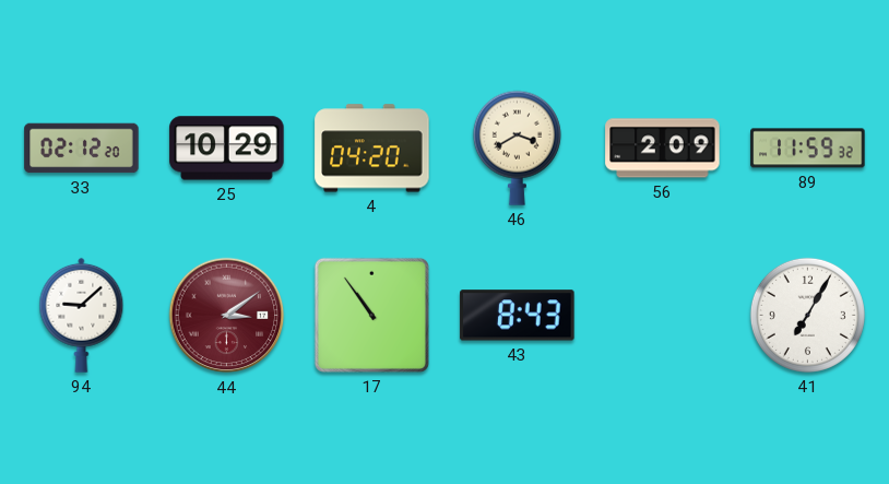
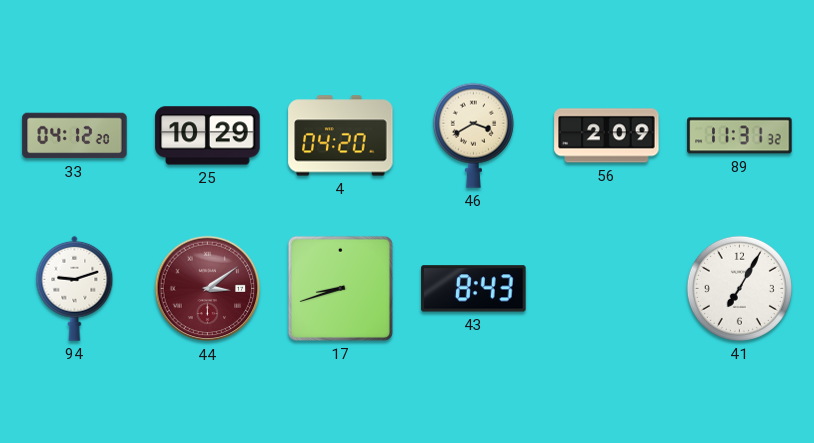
33: 02:12 -> 04:12
89: 11:59 -> 11:31
94: 9:08 -> 9:12
17: 10:54 -> 8:42
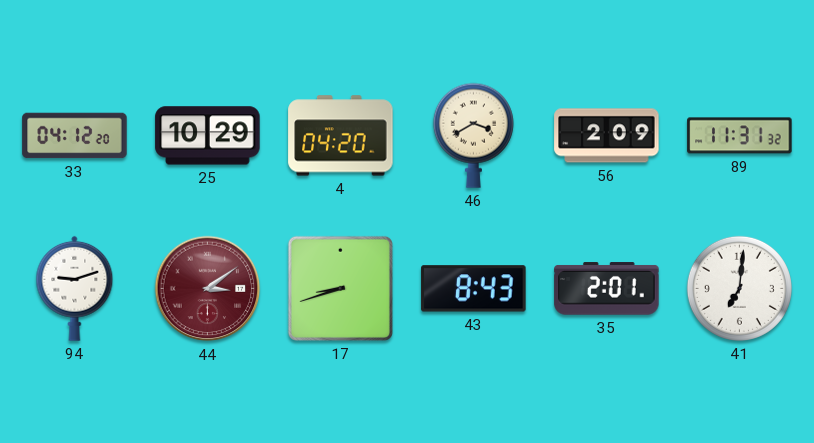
35: none -> 2:01
41: 7:05 -> 7:01
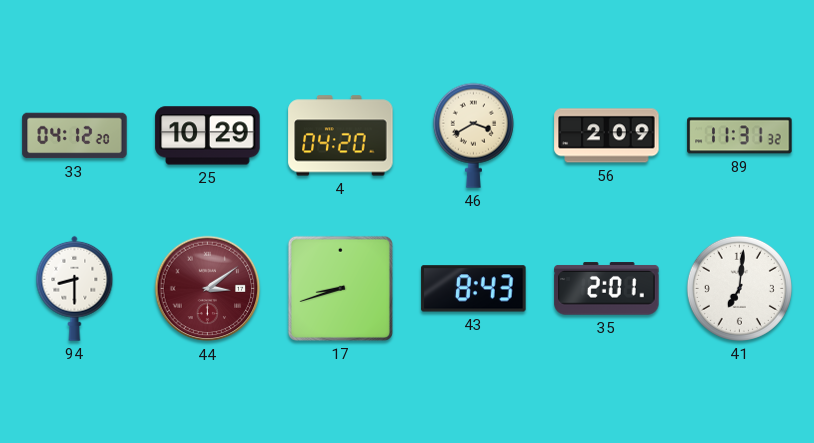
94: 9:12 -> 8:30
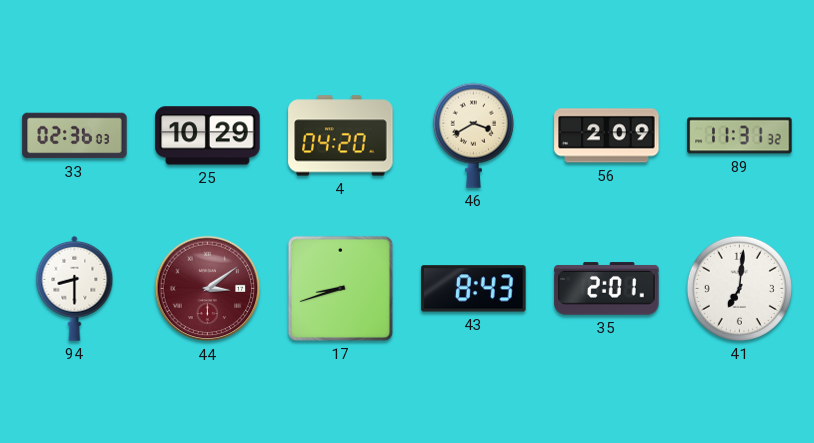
33: 04:12 -> 02:36
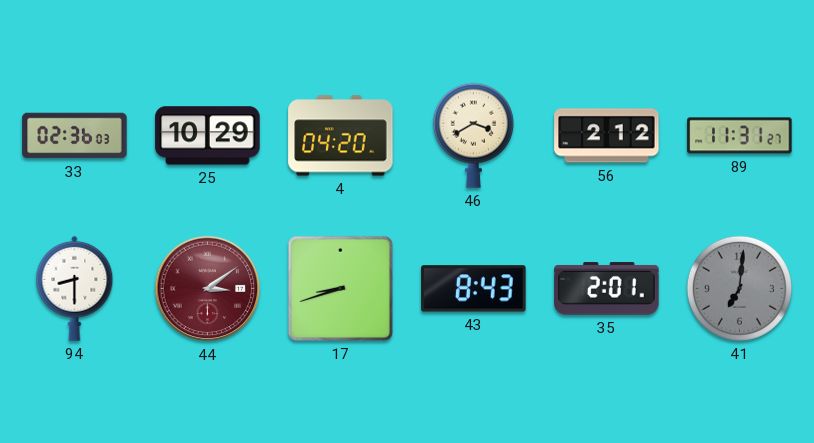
56: 2:09 -> 2:12
89: 11:31:32 -> 11:31:27
41 dial: white -> grey
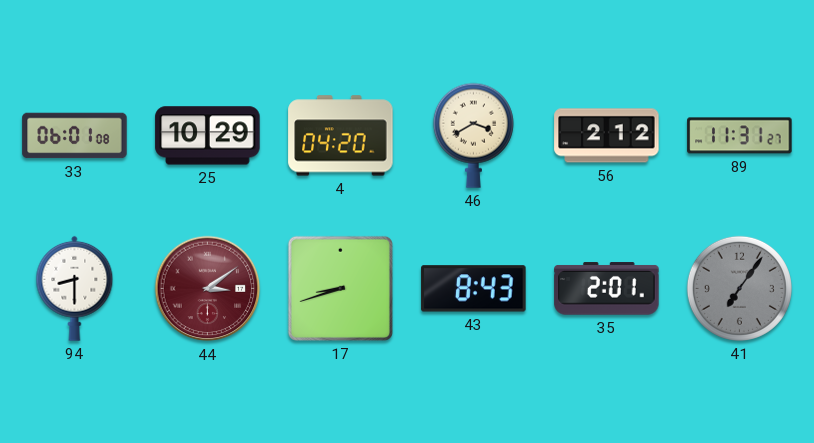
33: 02:36 -> 06:01
41: 7:01 -> 7:06
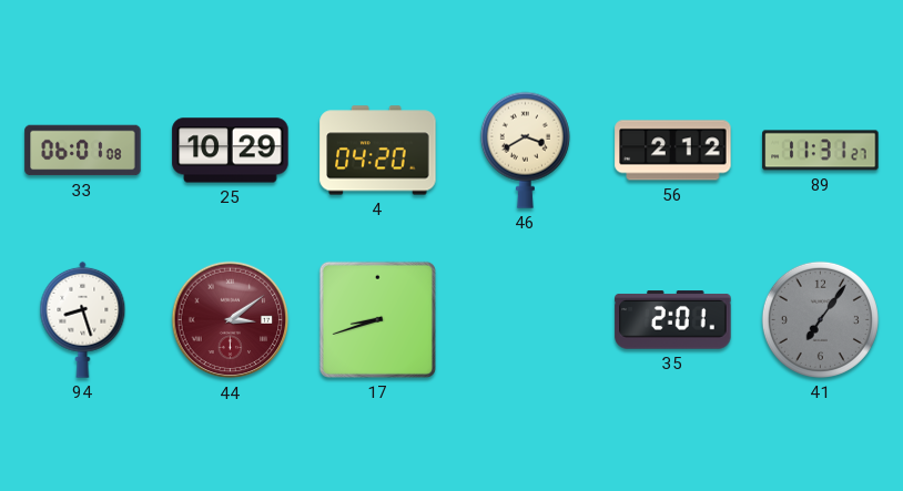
94: 8:30 -> 8:27
43: 8:43 -> none
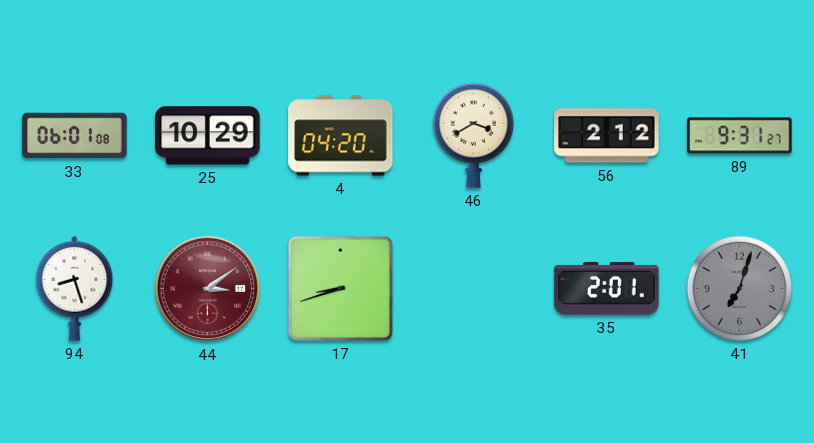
89: 11:31 -> 9:31
41: 7:06 -> 7:03
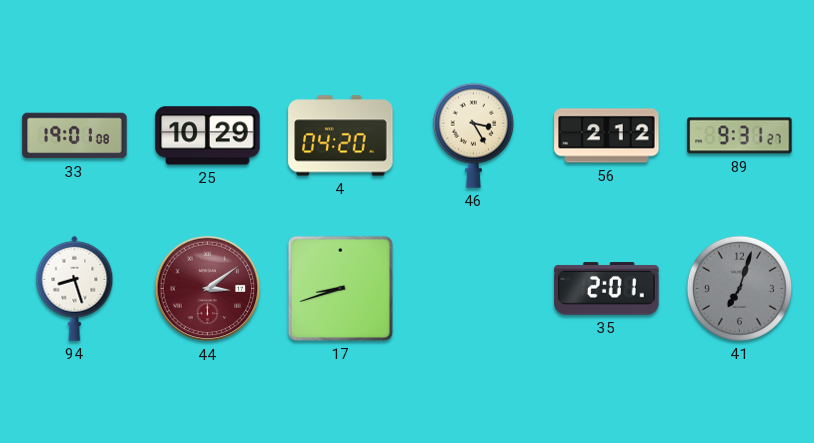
33: 06:01 -> 19:01
46: 3:40 -> 3:25
